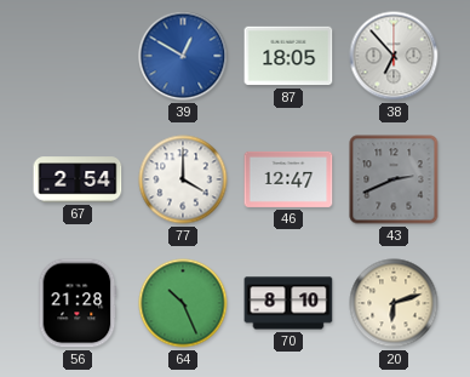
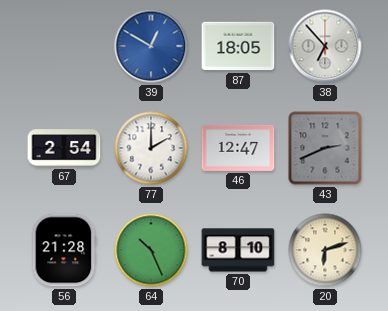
77: 4:00 -> 2:00
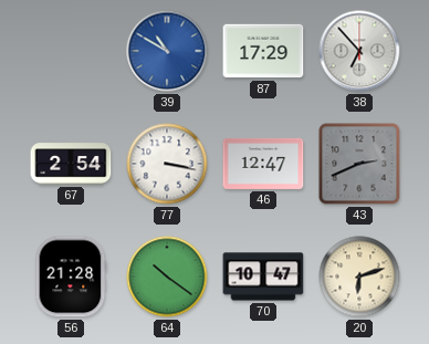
39: 12:50 -> 10:50
87: 18:05 -> 17:29
77: 2:00 -> 3:17
64: 10:26 -> 10:21
70: 8:10 -> 10:47
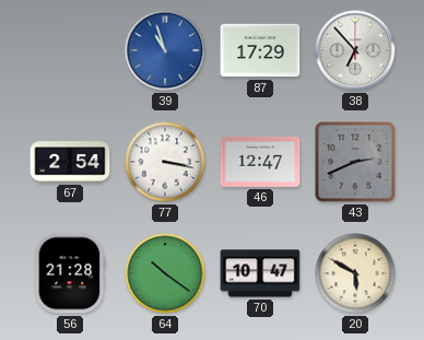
39: 10:50 -> 10:57
20: 6:12 -> 5:50
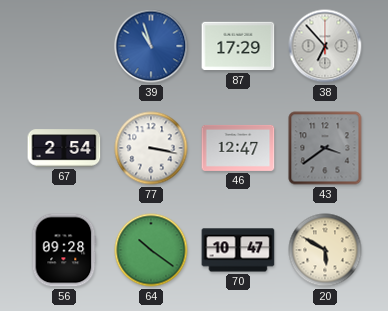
43: 2:41 -> 3:39
56: 21:28 -> 09:28
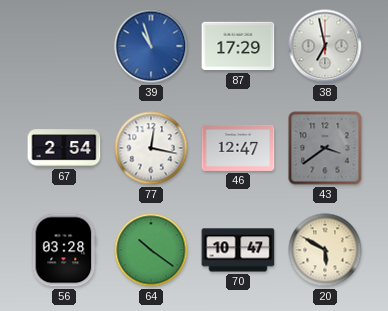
38: 6:53 -> 6:58
77: 3:17 -> 12:17
56: 09:28 -> 03:28
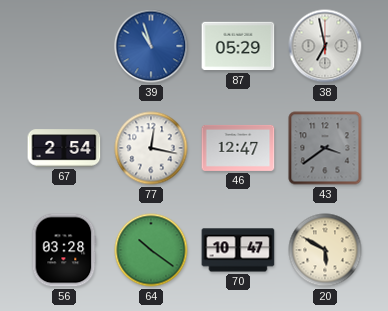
87: 17:29 -> 05:29
